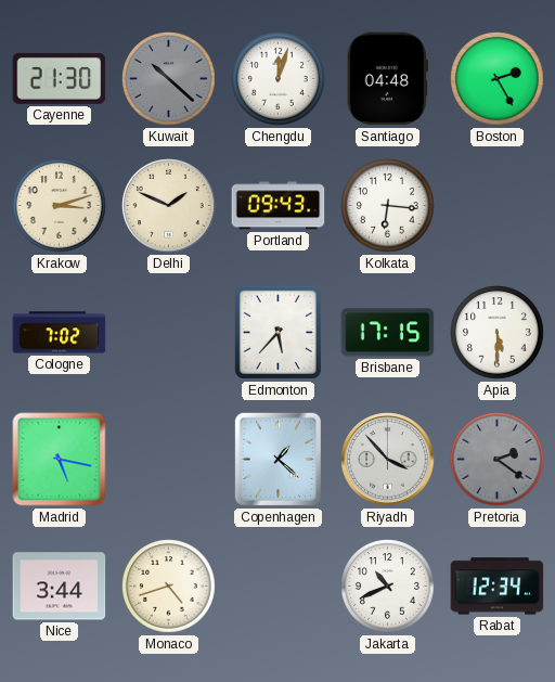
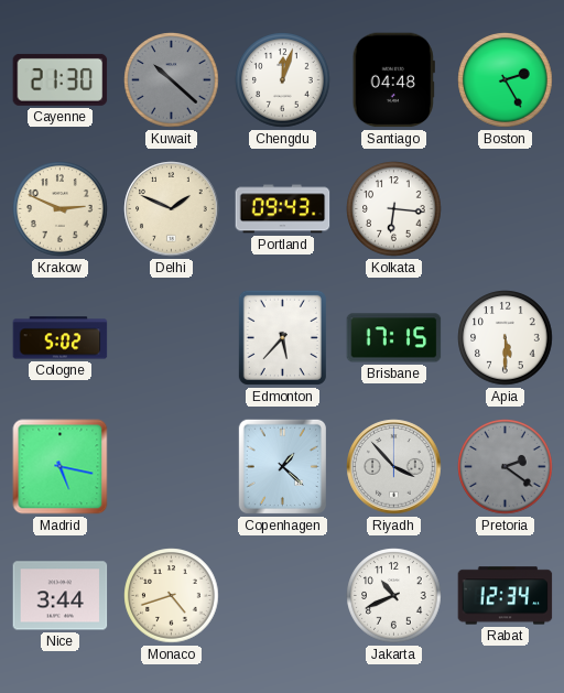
Krakow: 3:12 -> 2:49
Cologne: 7:02 -> 5:02
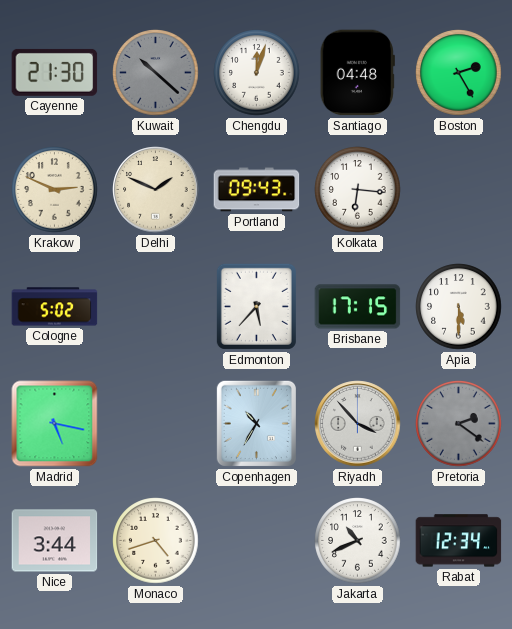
Copenhagen: 1:22 -> 10:35
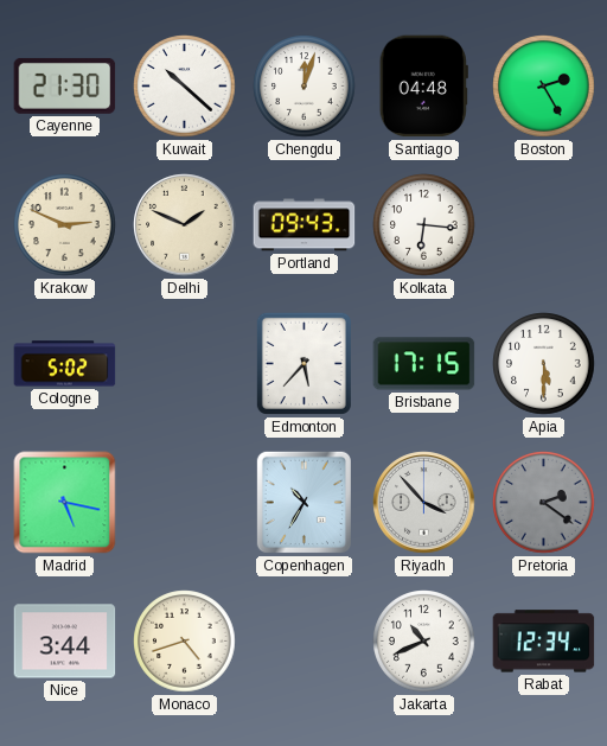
Kuwait dial: grey -> white
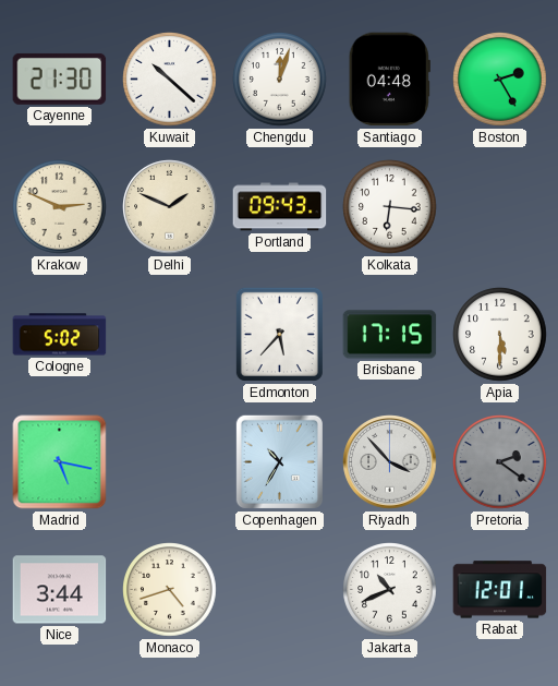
Rabat: 12:34 -> 12:01
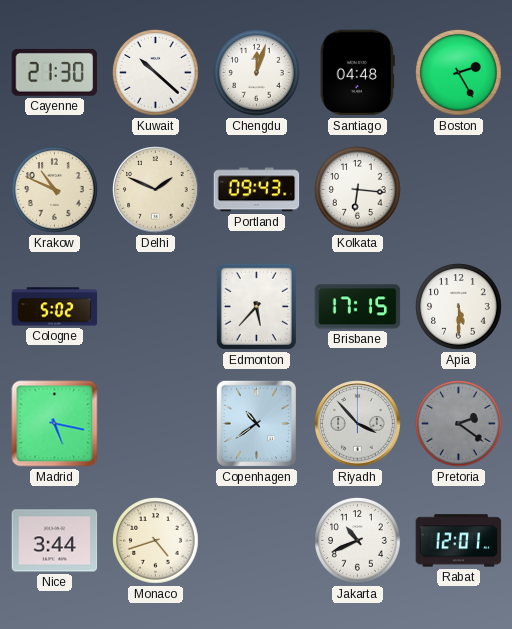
Krakow: 2:49 -> 10:49
Copenhagen: 10:35 -> 10:39
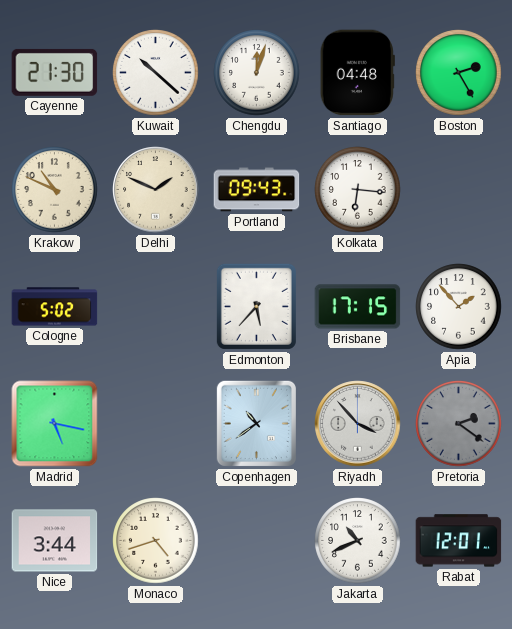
Apia: 5:30 -> 1:53
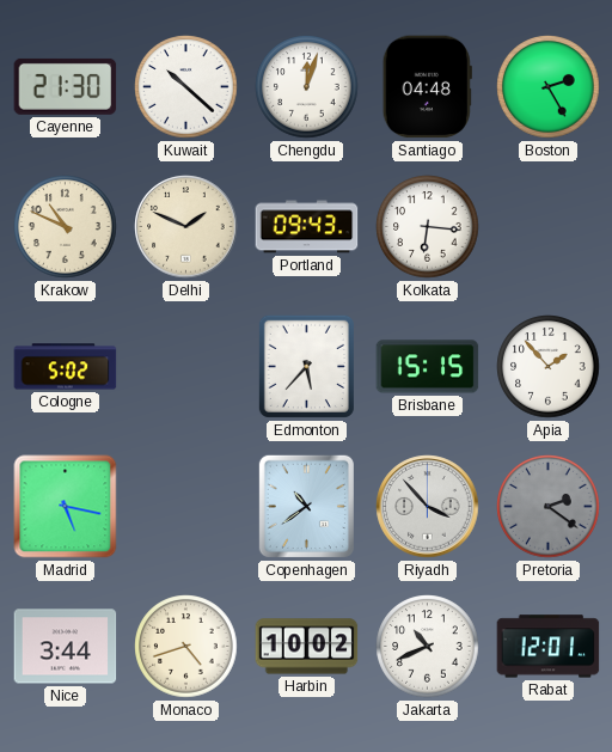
Brisbane: 17:15 -> 15:15
Harbin: none -> 10:02
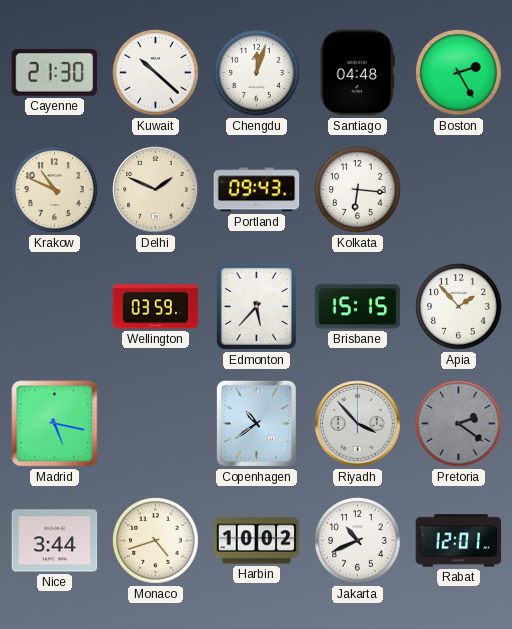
Cologne: 5:02 -> none
Wellington: none -> 03:59
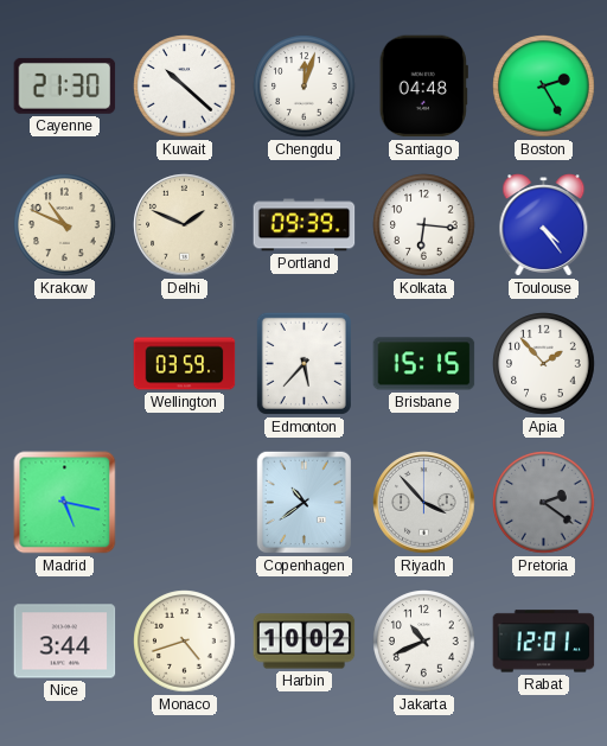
Portland: 09:43 -> 09:39
Toulouse: none -> 4:24
